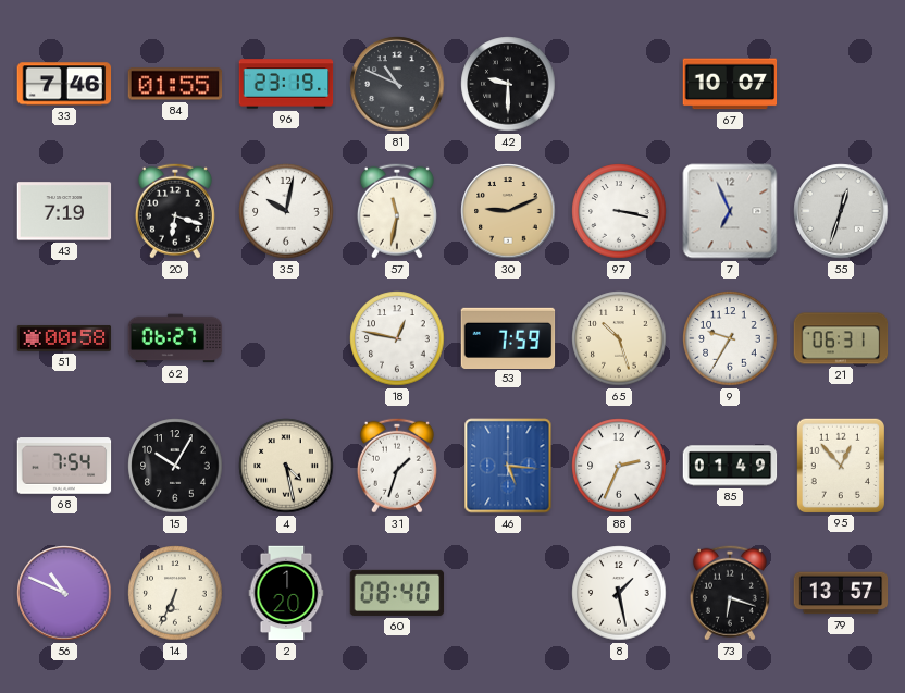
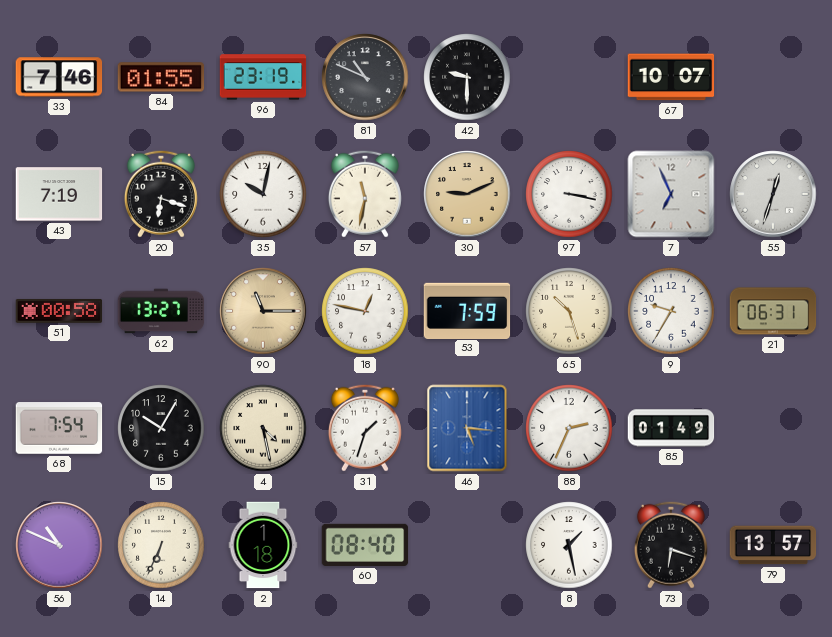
62: 06:27 -> 13:27
90: none -> 11:15
95: 12:53 -> none
2: 1:20 -> 1:18
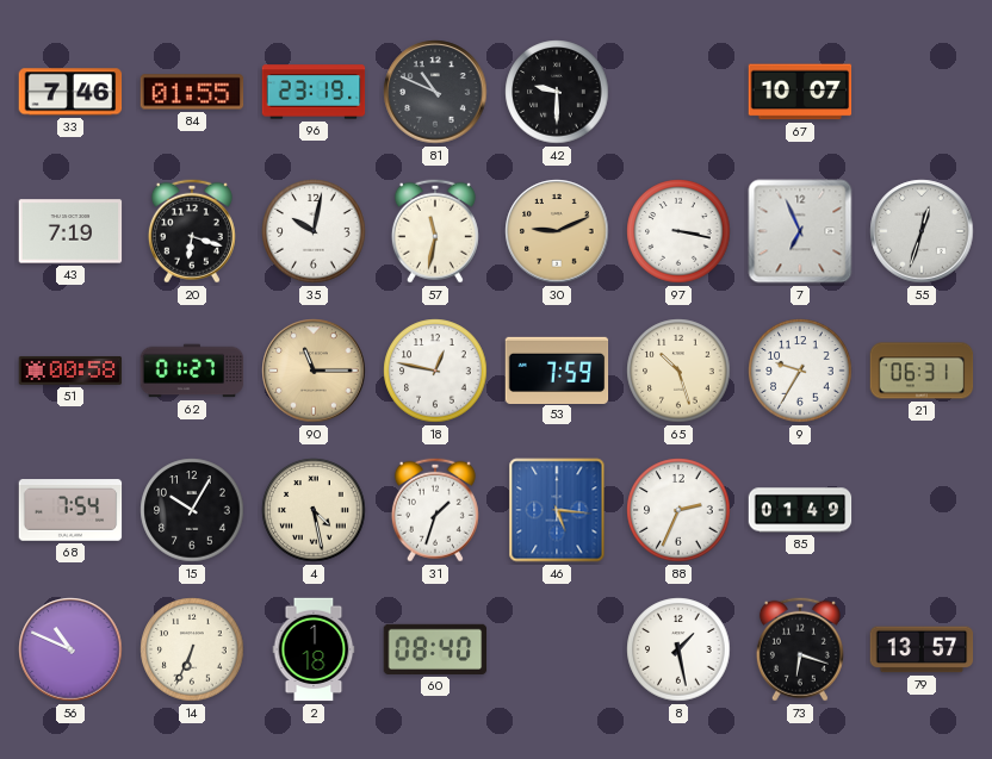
62: 13:27 -> 01:27
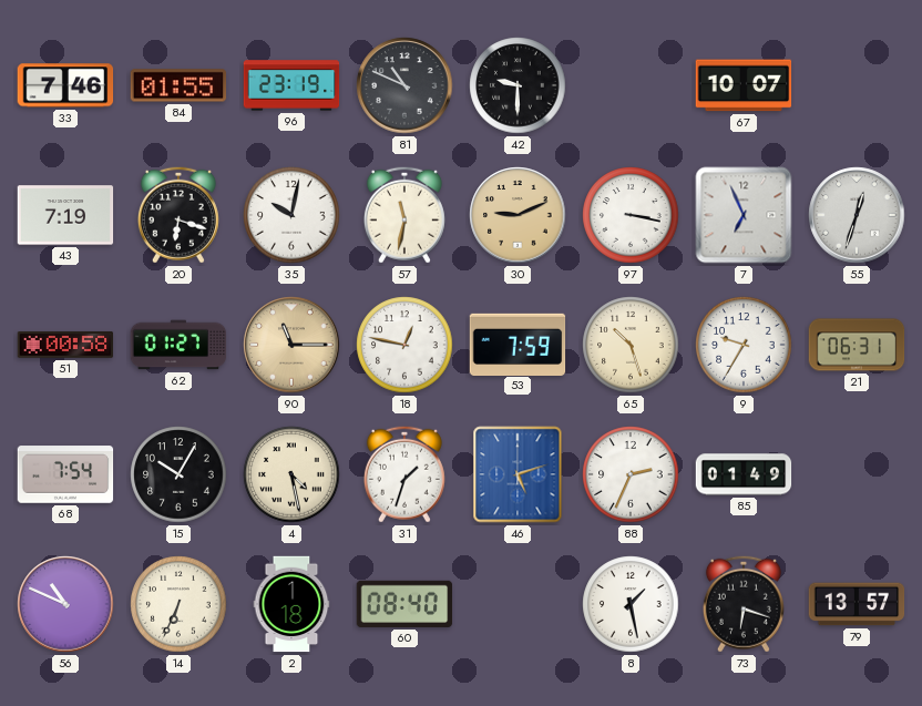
46: 5:16 -> 5:12
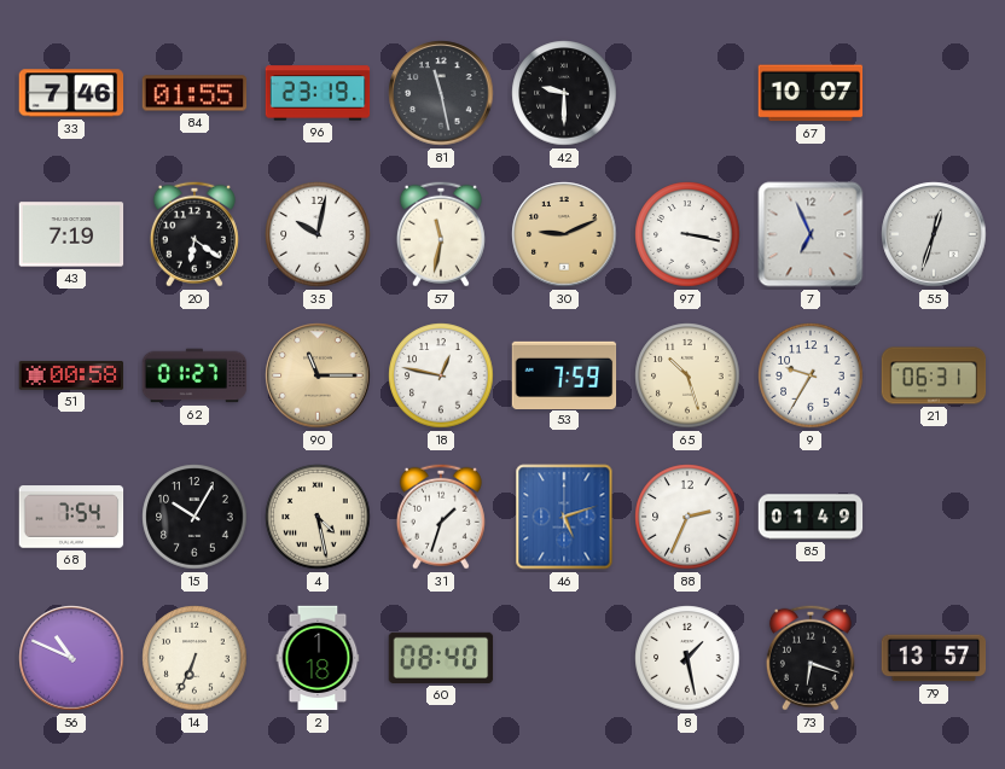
81: 10:49 -> 11:28
20: 6:18 -> 6:21
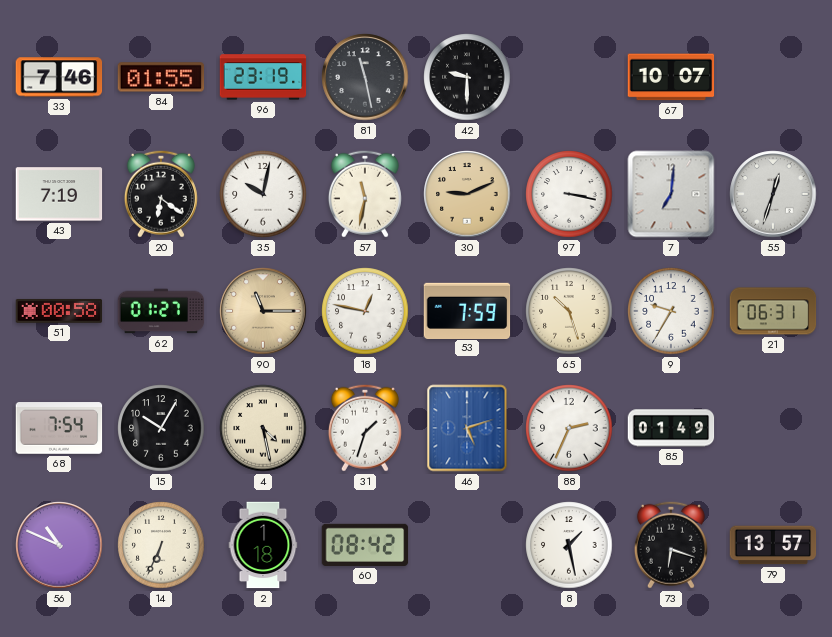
7: 6:56 -> 7:01
60: 08:40 -> 08:42
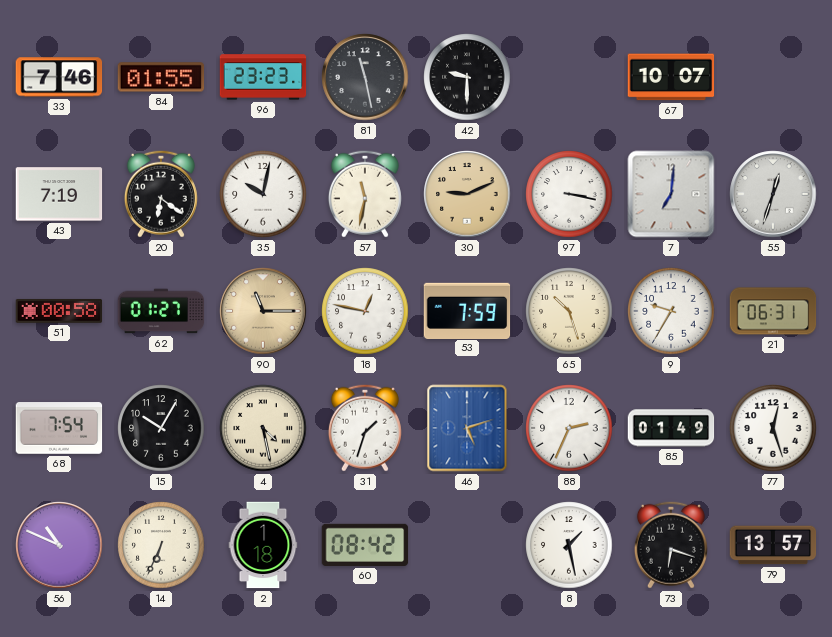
96: 23:19 -> 23:23
77: none -> 12:27
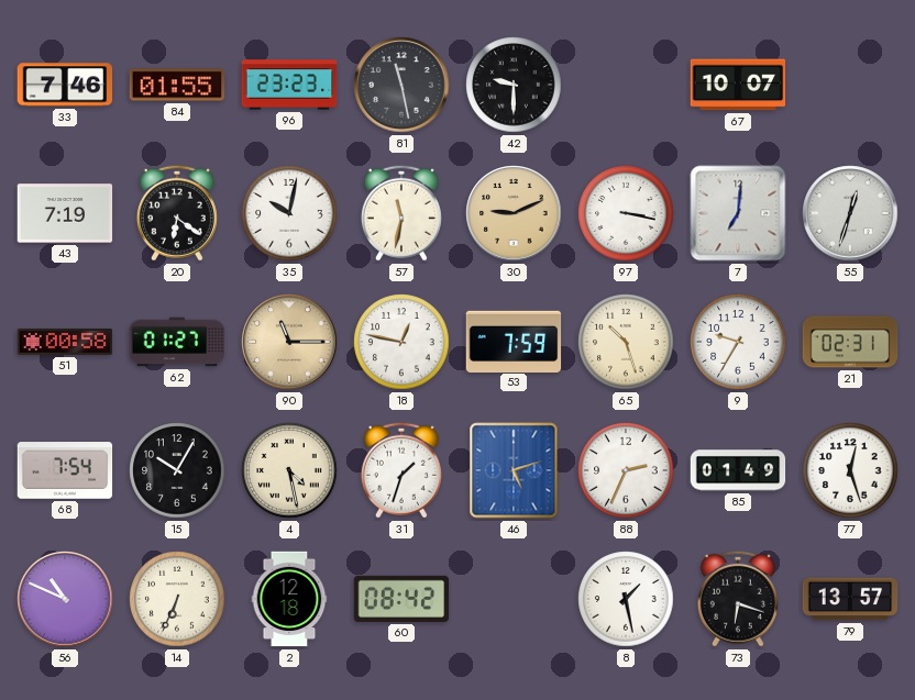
21: 06:31 -> 02:31
2: 1:18 -> 12:18
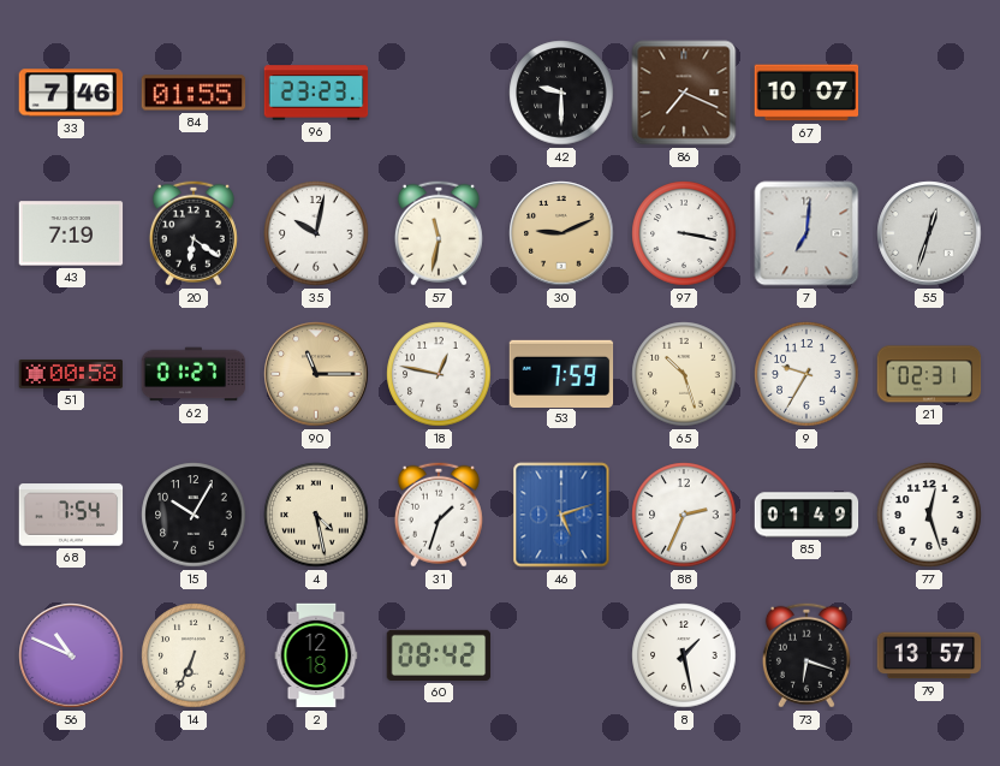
81: 11:28 -> none
86: none -> 7:19
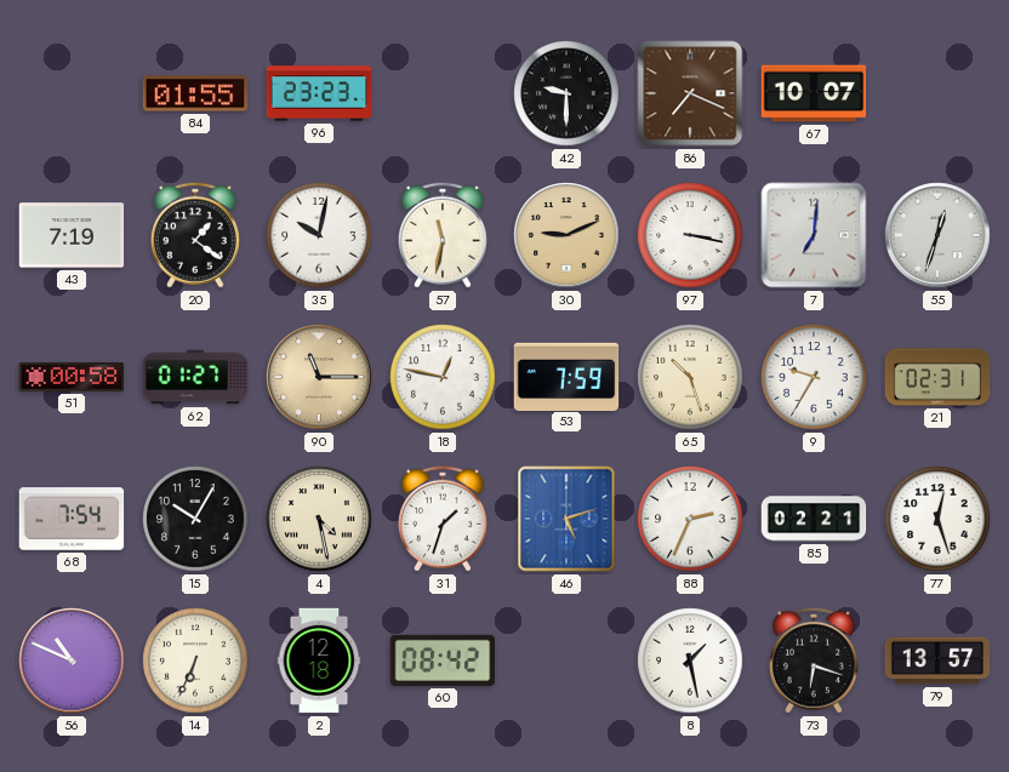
33: 7:46 -> none
20: 6:21 -> 1:21
85: 01:49 -> 02:21
